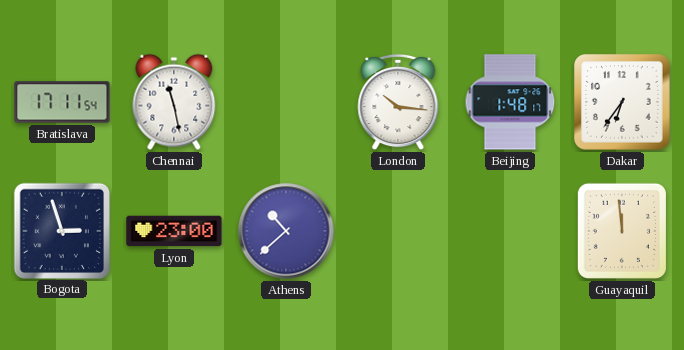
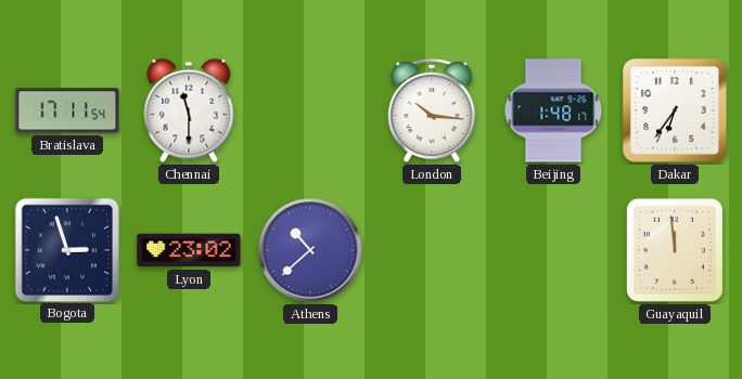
Chennai: 11:28 -> 11:30
Lyon: 23:00 -> 23:02
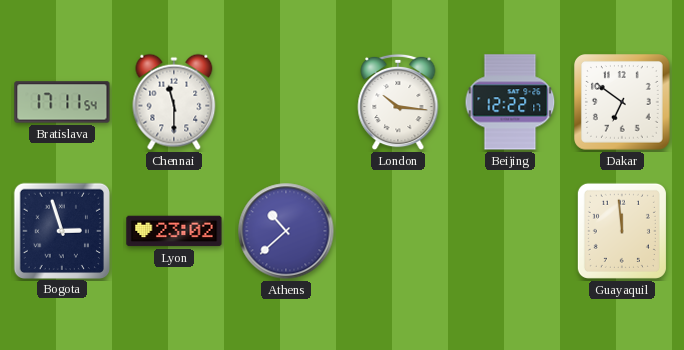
Beijing: 1:48 -> 12:22
Dakar: 6:36 -> 6:51
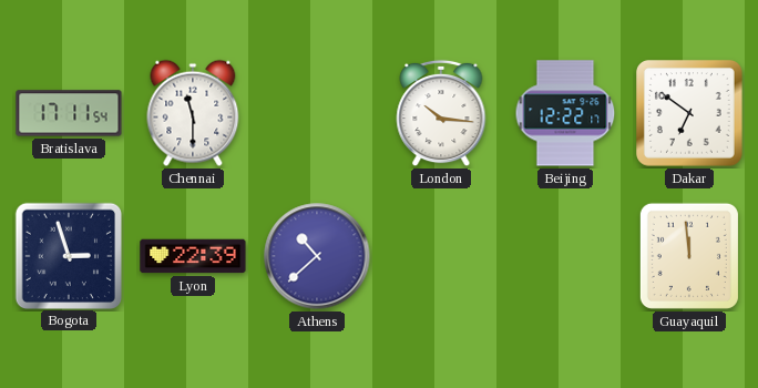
Lyon: 23:02 -> 22:39
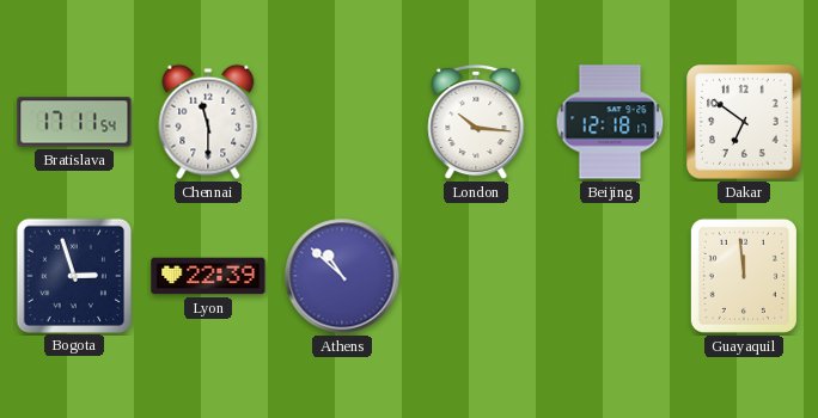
Beijing: 12:22 -> 12:18
Athens: 10:38 -> 10:52
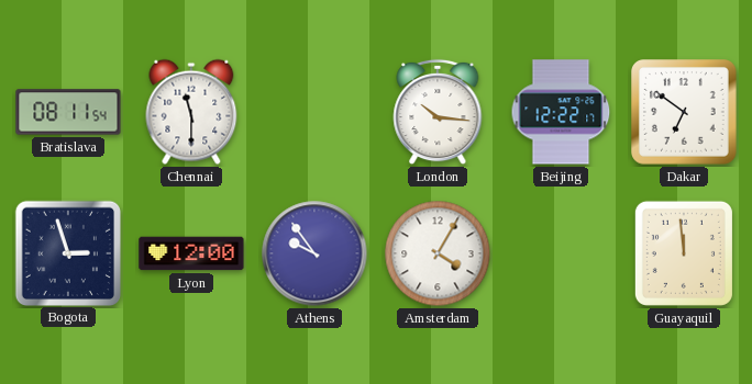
Bratislava: 17:11 -> 08:11
Beijing: 12:18 -> 12:22
Lyon: 22:39 -> 12:00
Athens: 10:52 -> 9:54
Amsterdam: none -> 4:05
